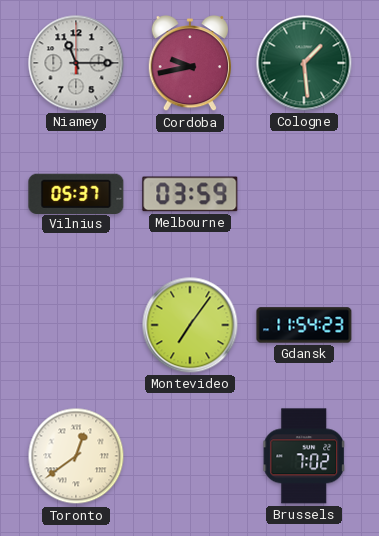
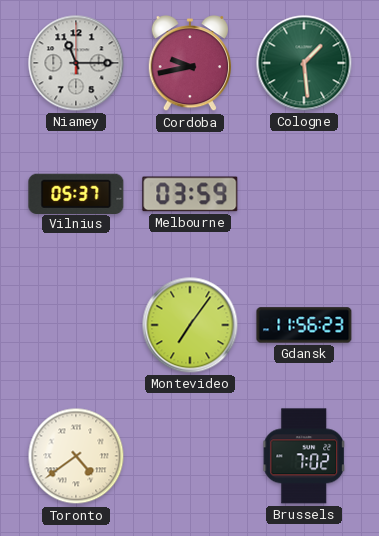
Gdansk: 11:54 -> 11:56
Toronto: 12:39 -> 4:39
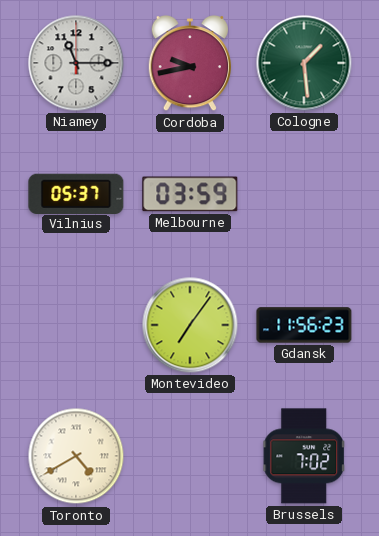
Toronto: 4:39 -> 4:40
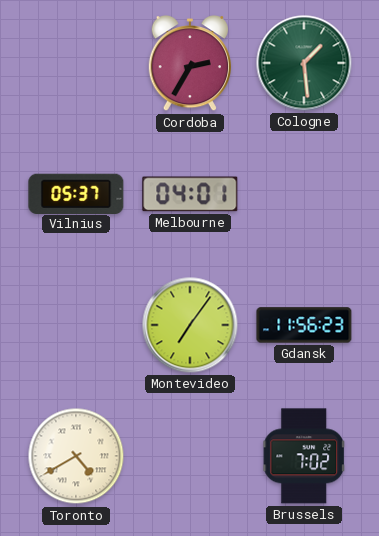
Niamey: 11:15 -> none
Cordoba: 9:43 -> 2:35
Melbourne: 03:59 -> 04:01
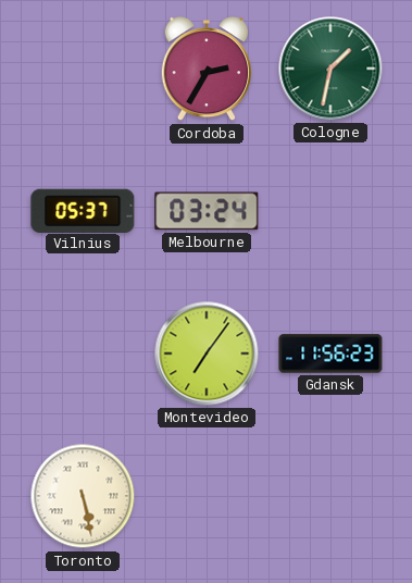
Cologne: 1:29 -> 1:32
Melbourne: 04:01 -> 03:24
Toronto: 4:40 -> 5:28
Brussels: 7:02 -> none
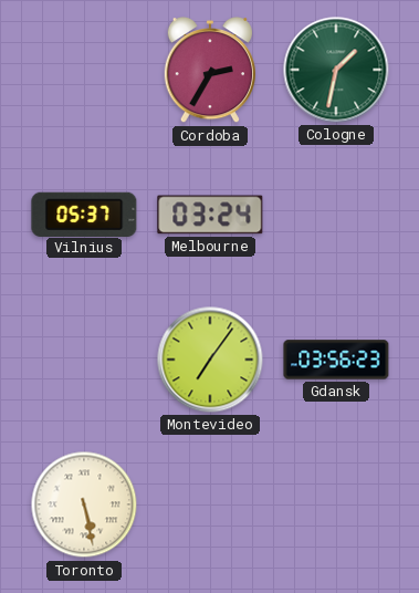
Gdansk: 11:56 -> 03:56
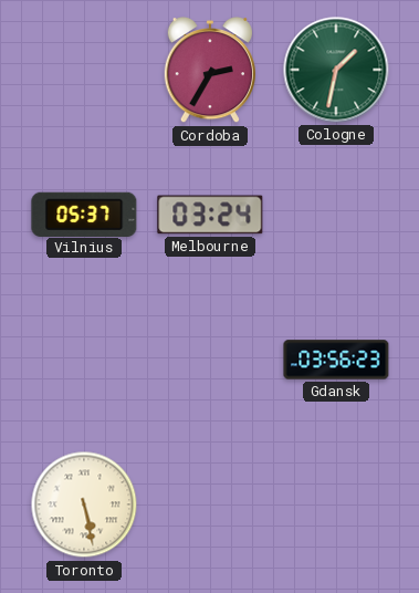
Montevideo: 7:06 -> none
